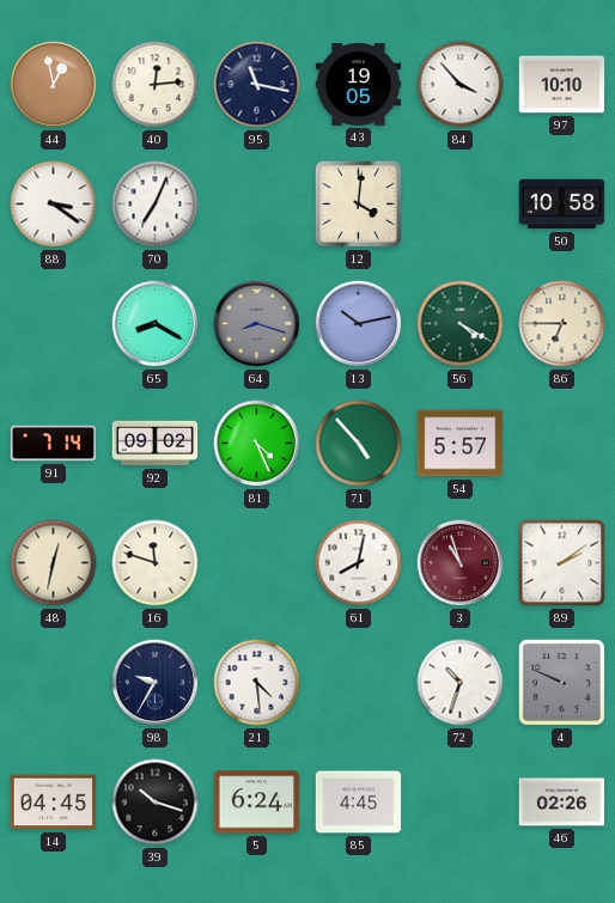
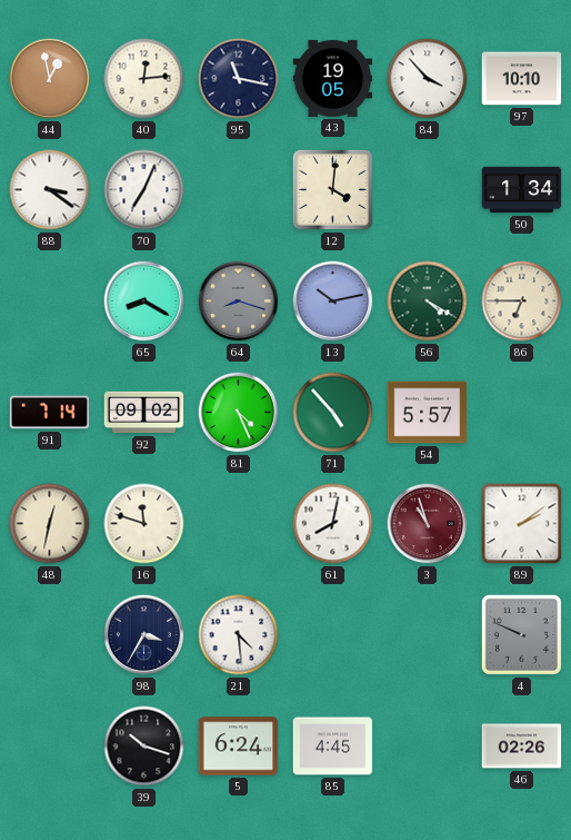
50: 10:58 -> 1:34
98: 9:35 -> 3:35
72: 10:33 -> none
14: 04:45 -> none
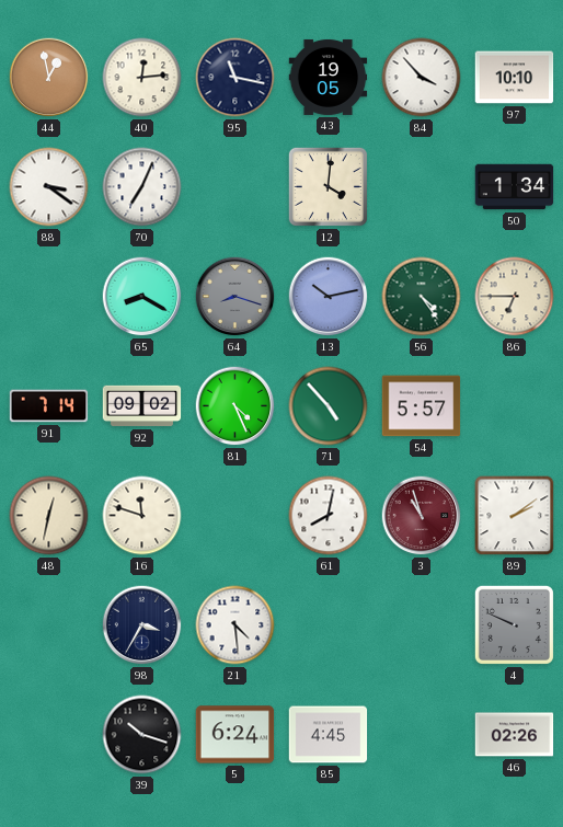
56: 4:20 -> 4:24
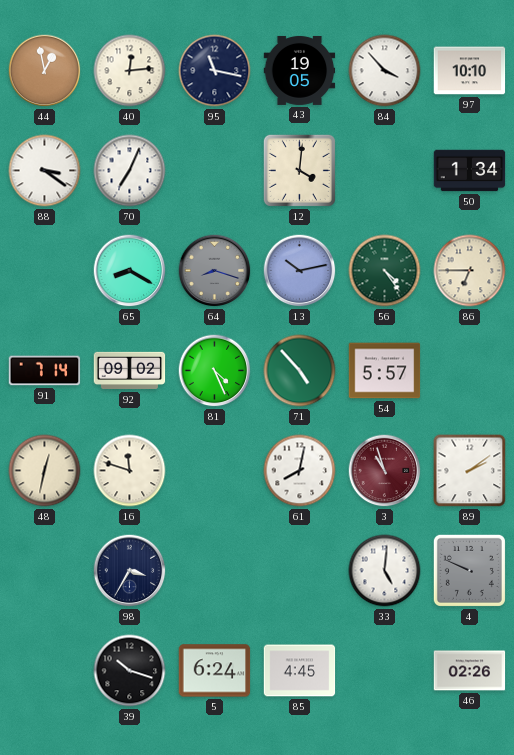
21: 4:29 -> none
33: none -> 5:01
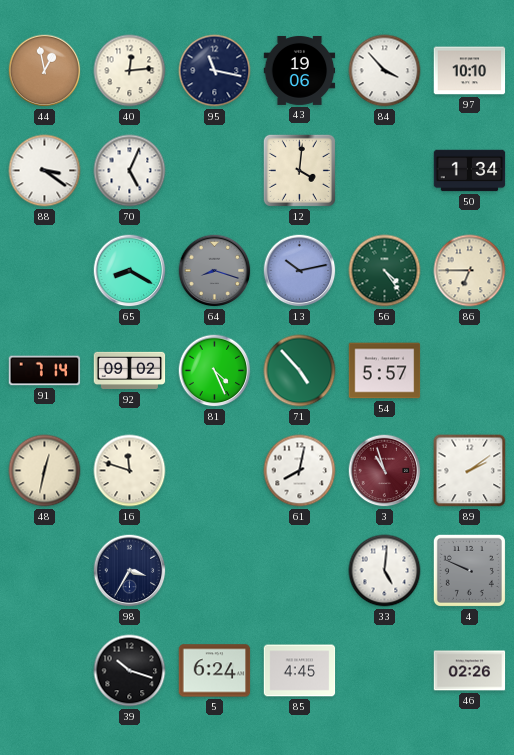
43: 19:05 -> 19:06
70: 7:04 -> 5:04
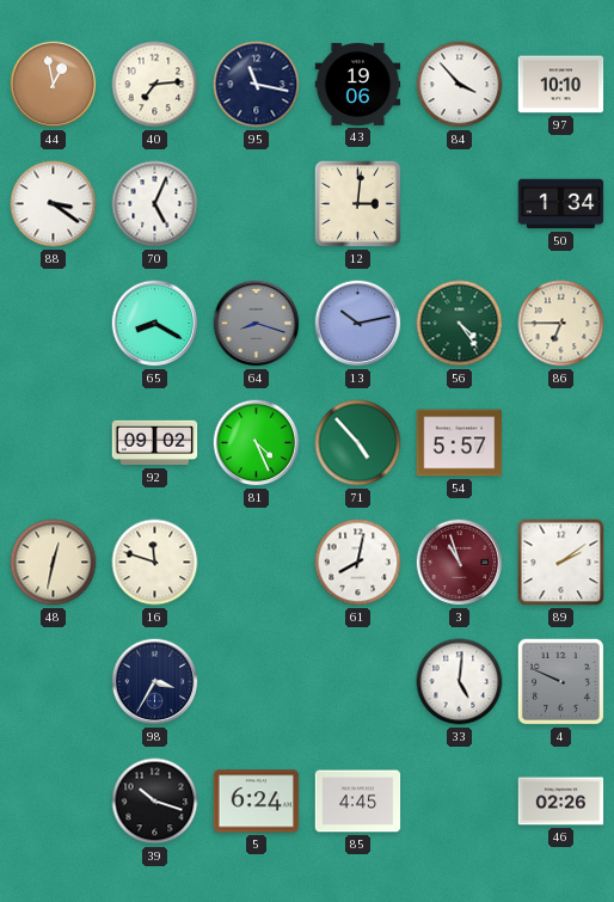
40: 12:14 -> 7:14
12: 4:01 -> 3:01
91: 7:14 -> none
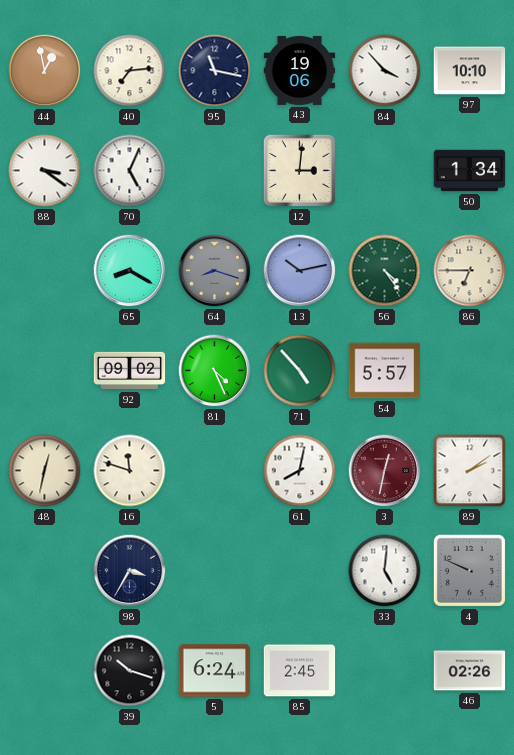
3: 10:57 -> 12:32
85: 4:45 -> 2:45
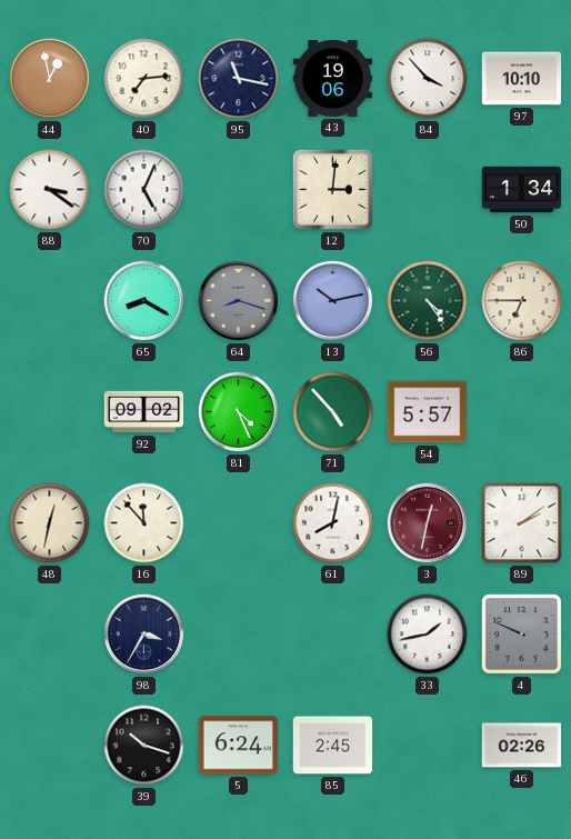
16: 11:48 -> 11:53
33: 5:01 -> 1:43
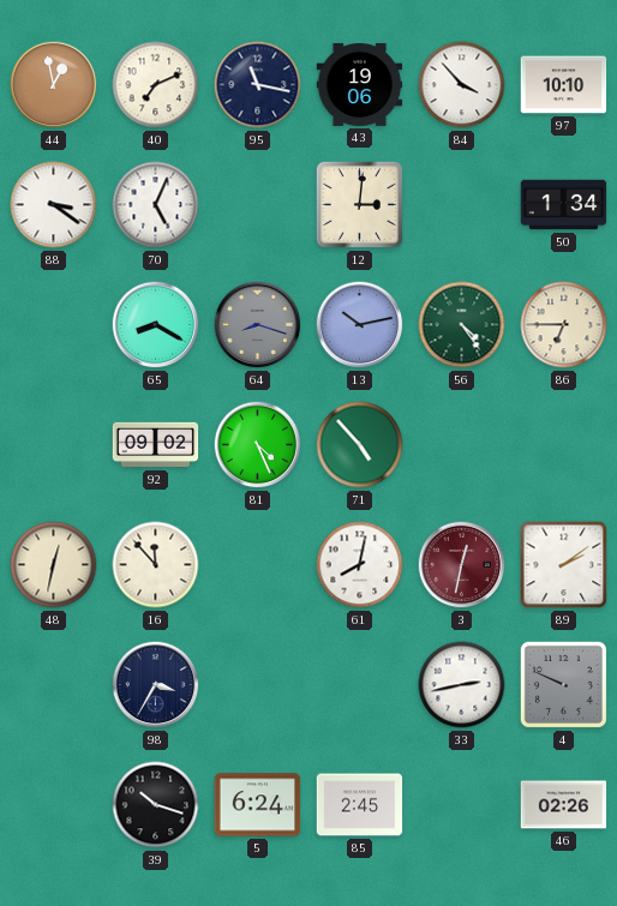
40: 7:14 -> 7:11
54: 5:57 -> none
33: 1:43 -> 2:43
